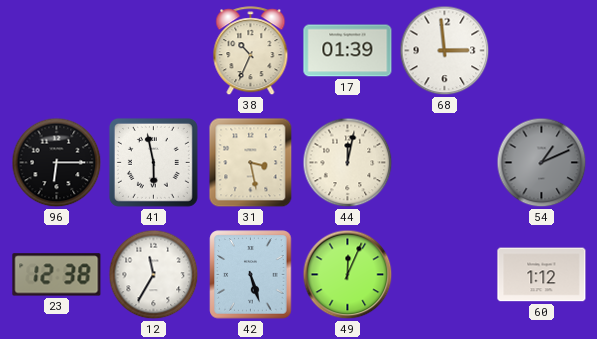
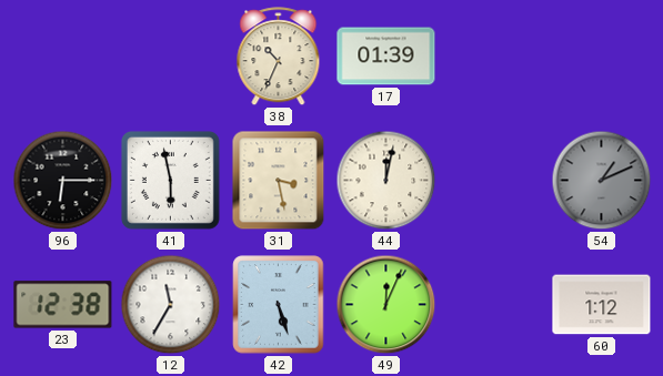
68: 2:59 -> none
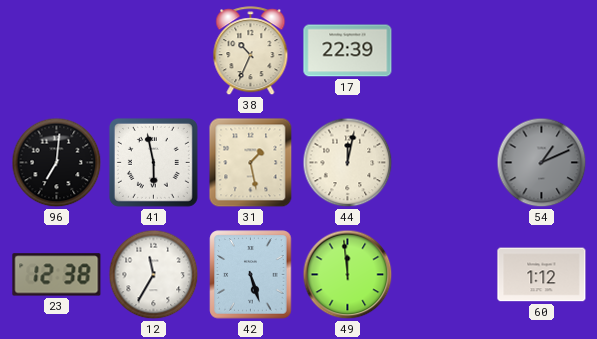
17: 01:39 -> 22:39
96: 6:15 -> 7:01
31: 3:28 -> 1:28
49: 12:04 -> 11:59
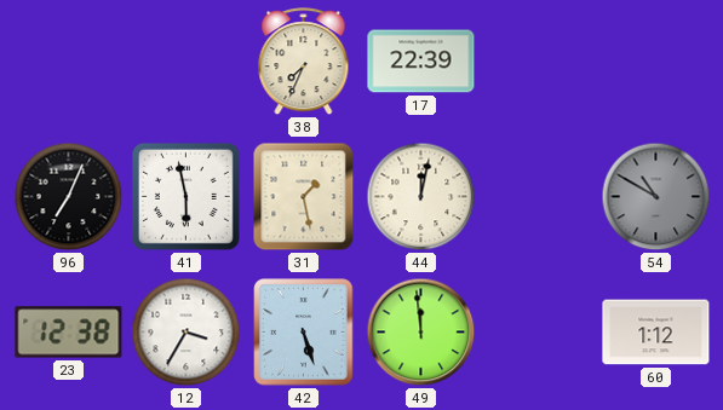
38: 10:34 -> 7:34
96: 7:01 -> 7:04
54: 1:11 -> 10:50
12: 11:35 -> 3:35
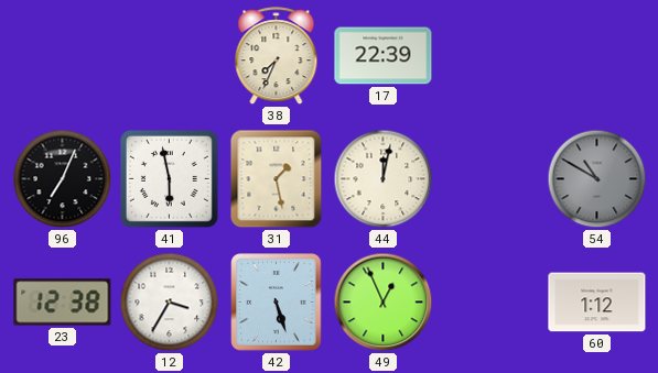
49: 11:59 -> 12:56
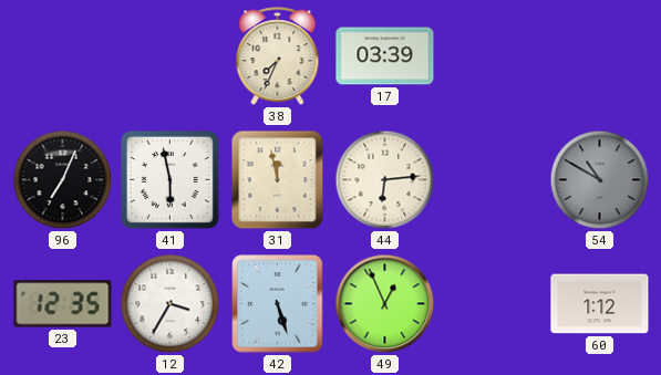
17: 22:39 -> 03:39
31: 1:28 -> 11:58
44: 12:02 -> 6:14
23: 12:38 -> 12:35
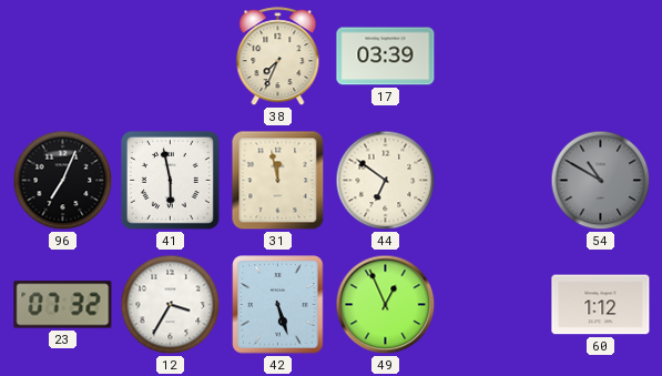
44: 6:14 -> 6:51
23: 12:35 -> 07:32
